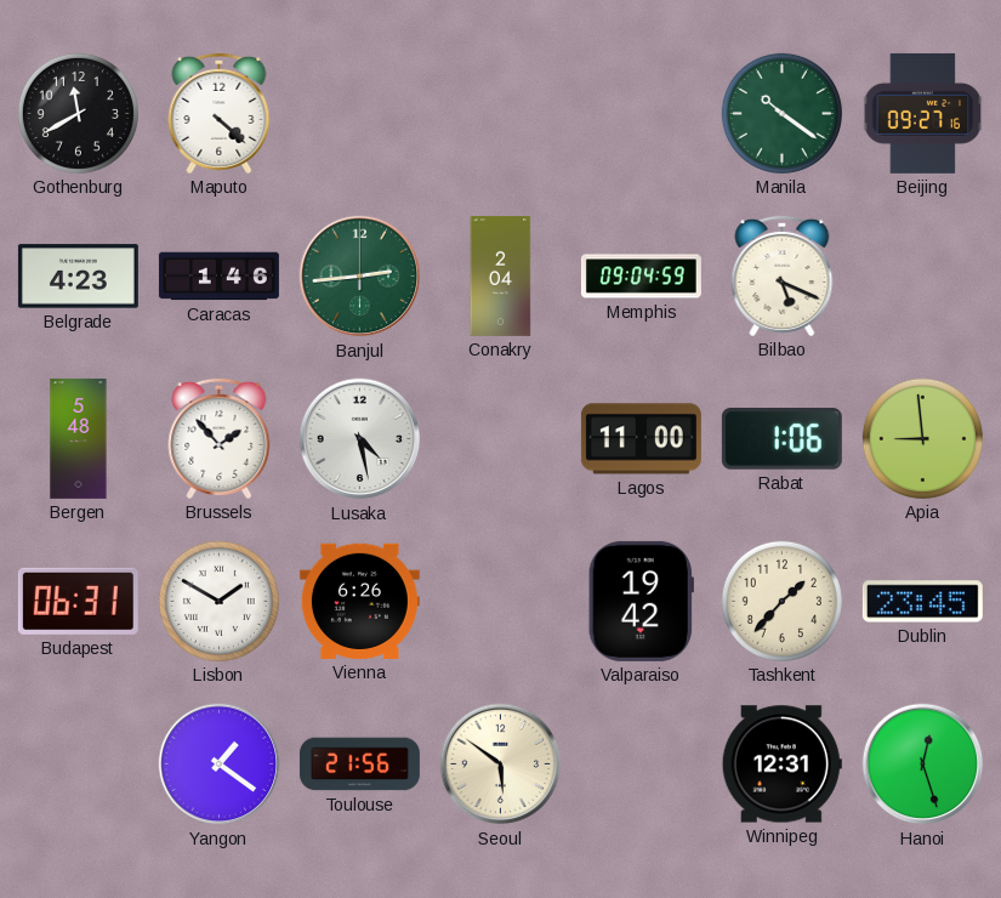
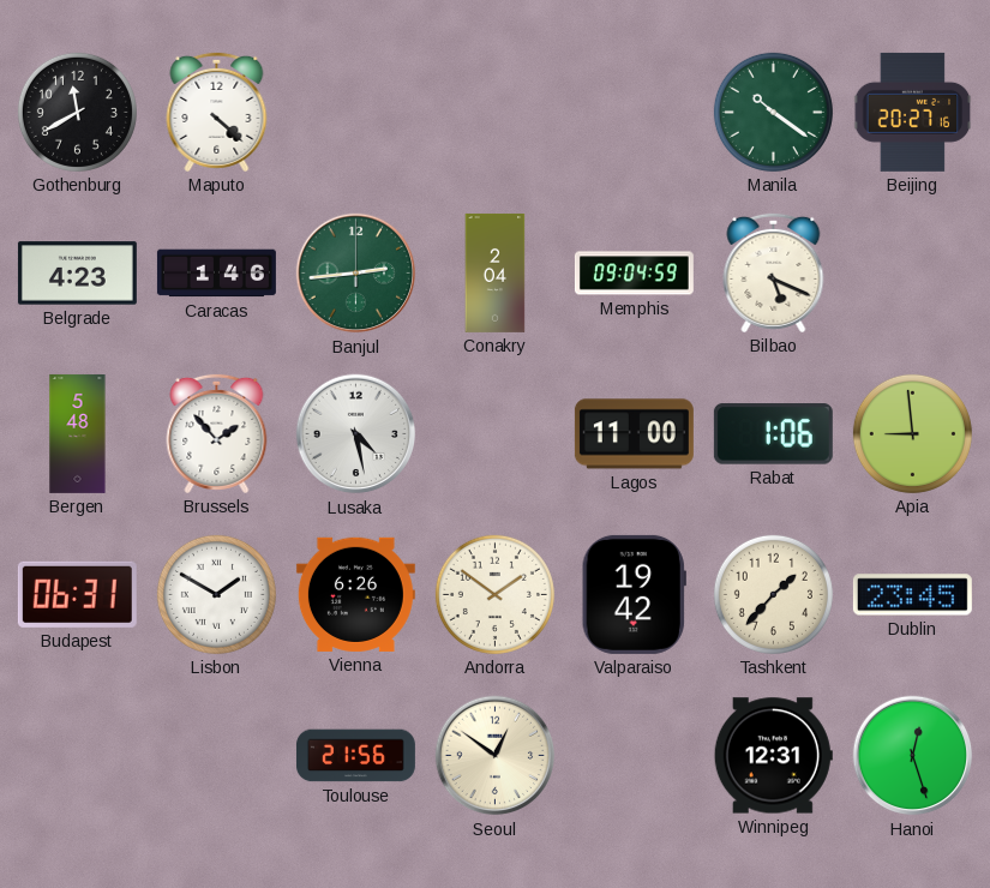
Beijing: 09:27 -> 20:27
Andorra: none -> 1:51
Yangon: 1:21 -> none
Seoul: 5:51 -> 12:51
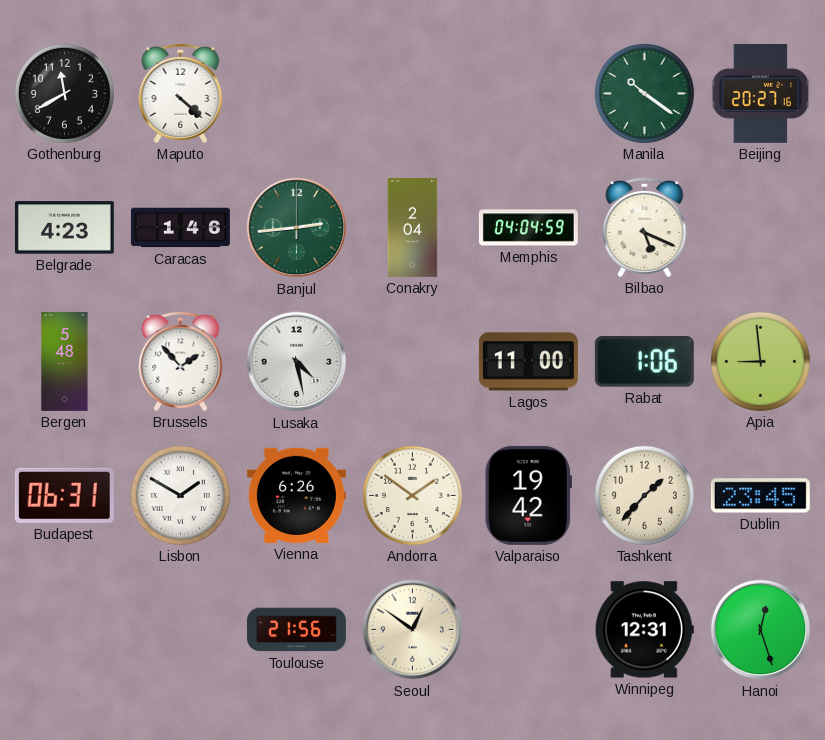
Memphis: 09:04 -> 04:04
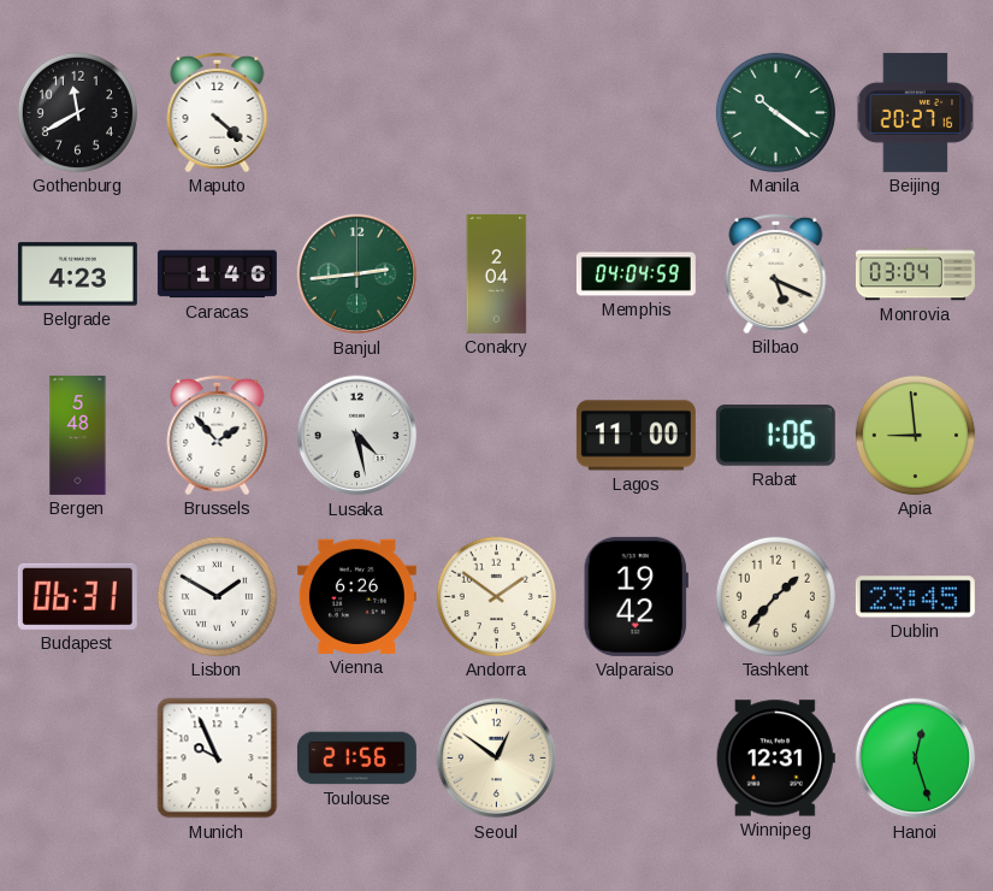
Monrovia: none -> 03:04
Munich: none -> 9:56
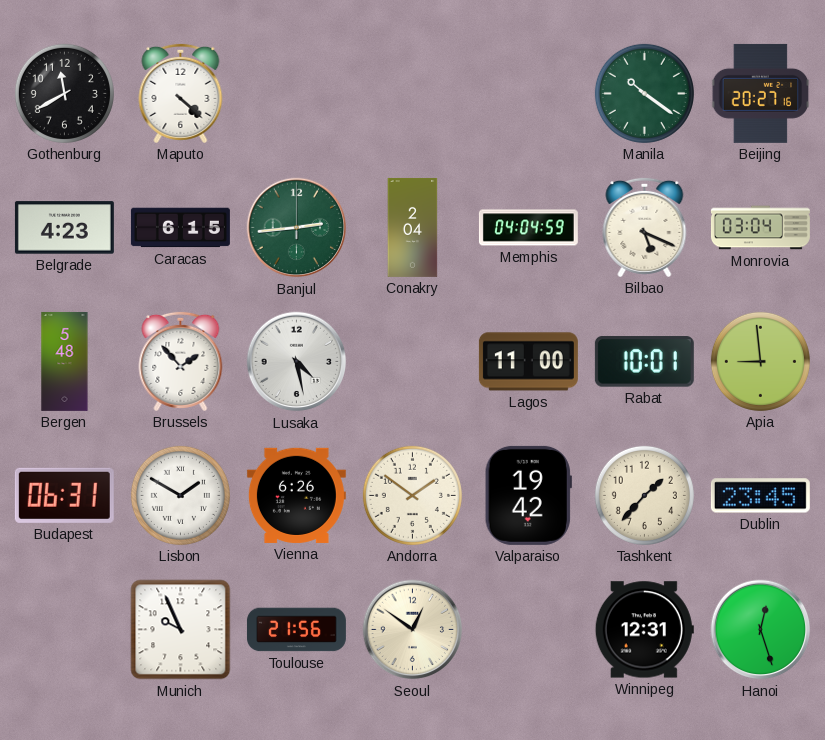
Caracas: 1:46 -> 6:15
Rabat: 1:06 -> 10:01
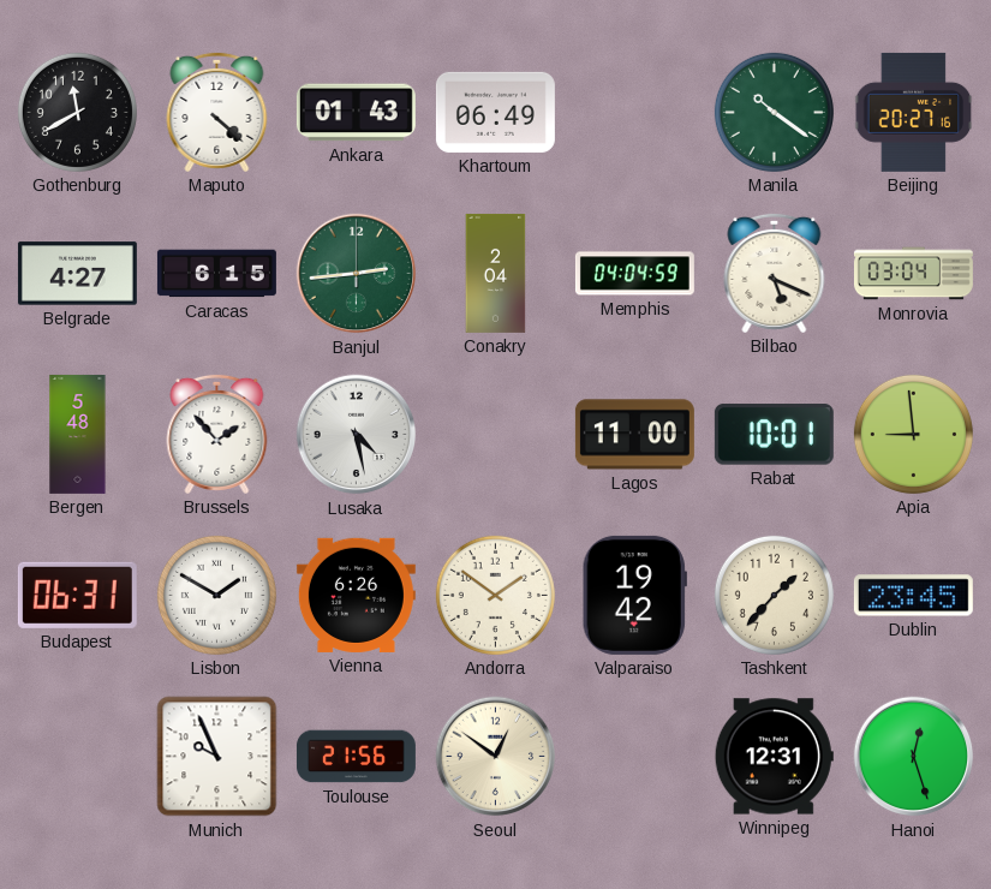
Ankara: none -> 01:43
Khartoum: none -> 06:49
Belgrade: 4:23 -> 4:27
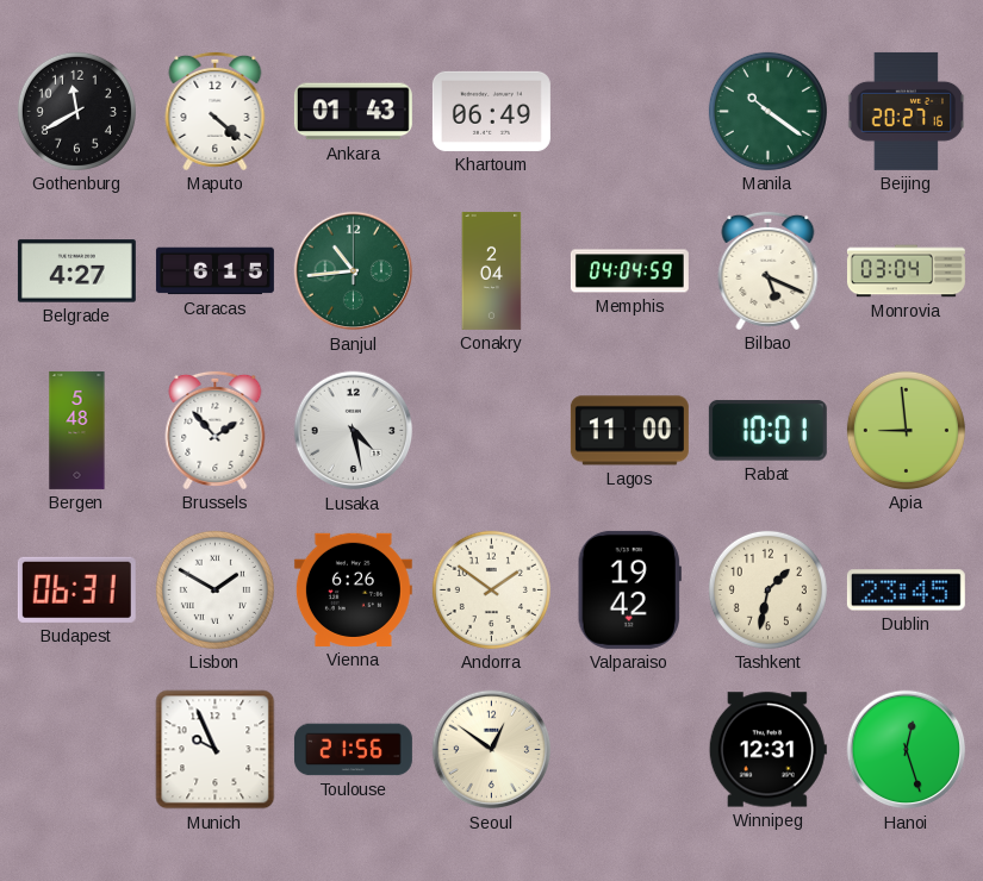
Banjul: 2:44 -> 10:44
Tashkent: 1:37 -> 1:32
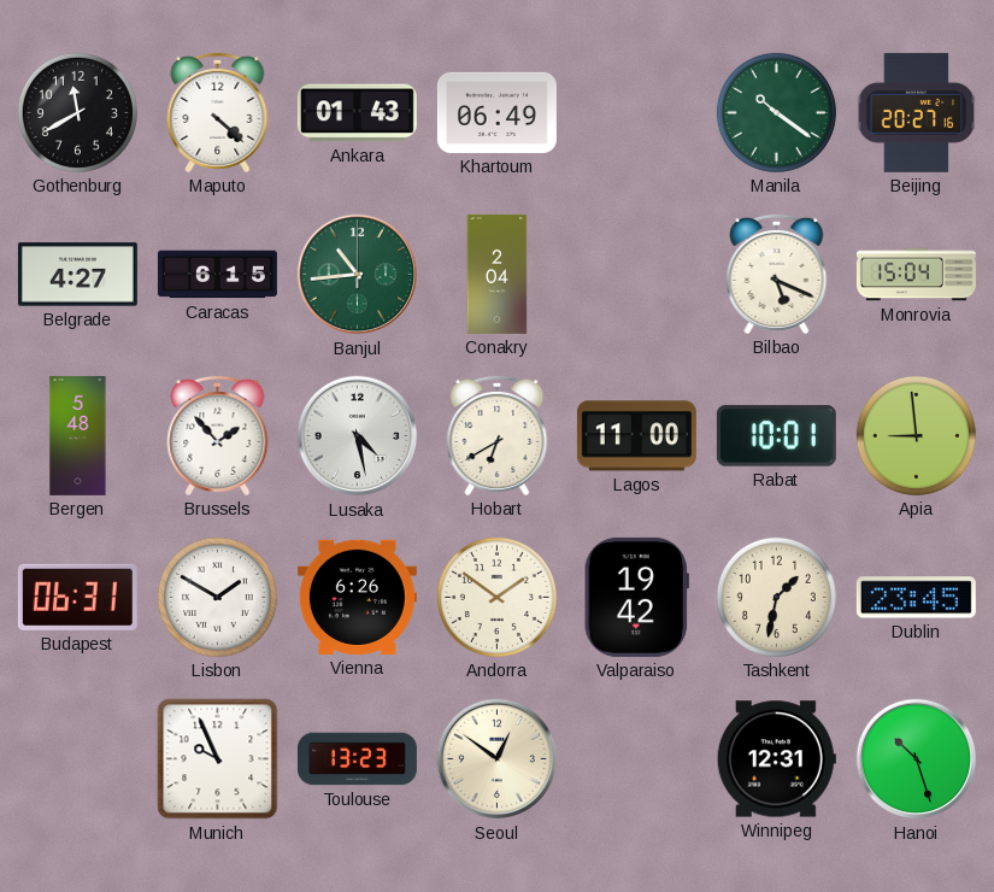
Memphis: 04:04 -> none
Monrovia: 03:04 -> 15:04
Hobart: none -> 6:40
Toulouse: 21:56 -> 13:23
Hanoi: 12:27 -> 10:27
